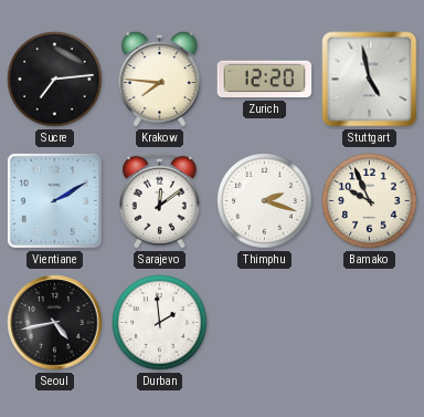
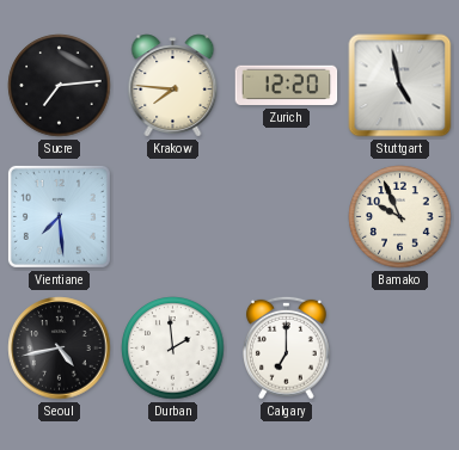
Vientiane: 2:10 -> 7:29
Sarajevo: 12:09 -> none
Thimphu: 2:18 -> none
Calgary: none -> 7:00
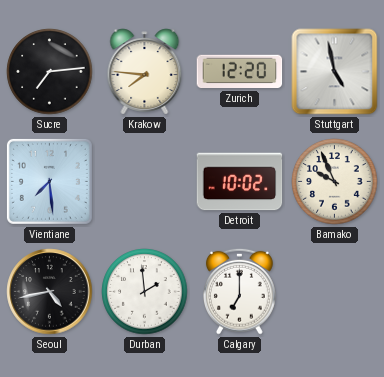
Detroit: none -> 10:02
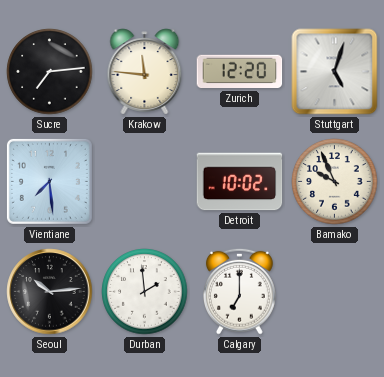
Krakow: 7:46 -> 11:46
Stuttgart: 4:58 -> 5:03
Seoul: 4:43 -> 10:14
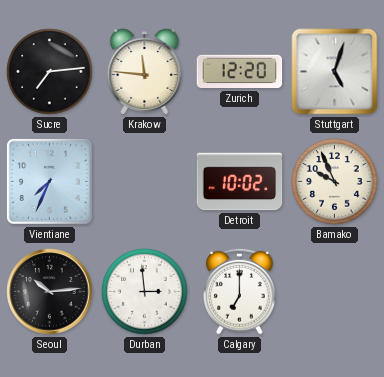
Vientiane: 7:29 -> 7:34
Durban: 1:59 -> 2:59
